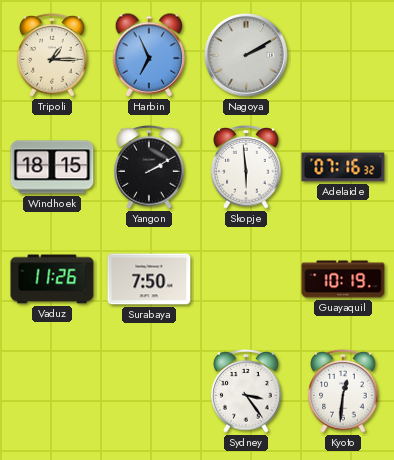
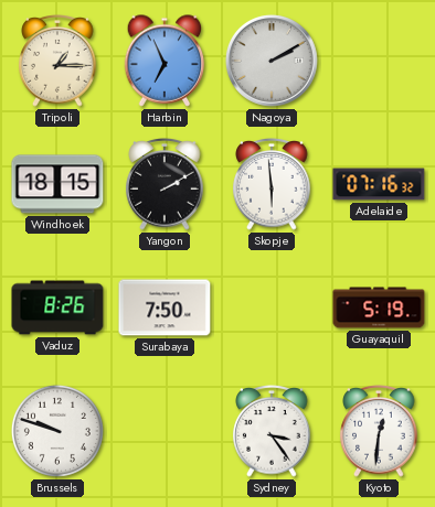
Vaduz: 11:26 -> 8:26
Guayaquil: 10:19 -> 5:19
Brussels: none -> 9:48
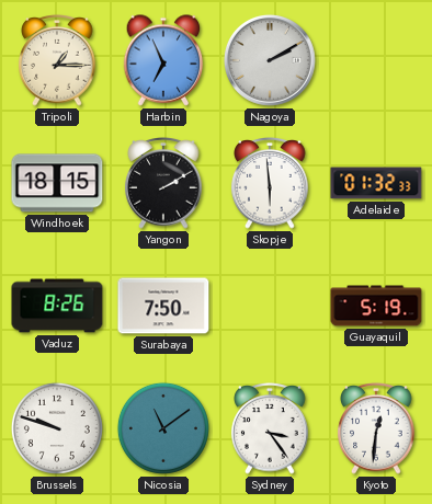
Adelaide: 07:16 -> 01:32
Nicosia: none -> 11:09
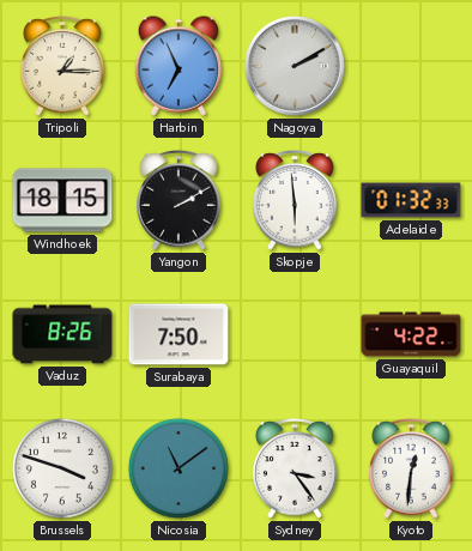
Guayaquil: 5:19 -> 4:22
Brussels: 9:48 -> 3:48
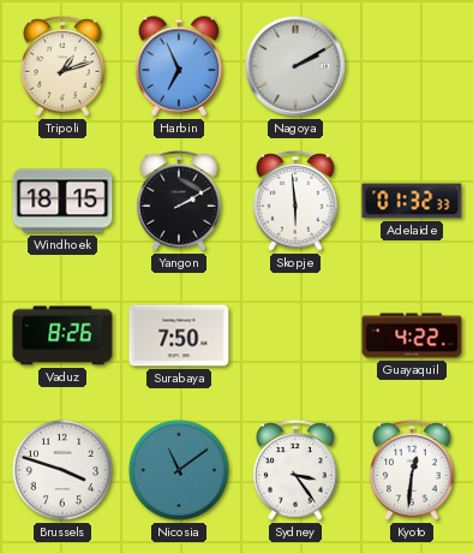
Tripoli: 1:15 -> 1:12
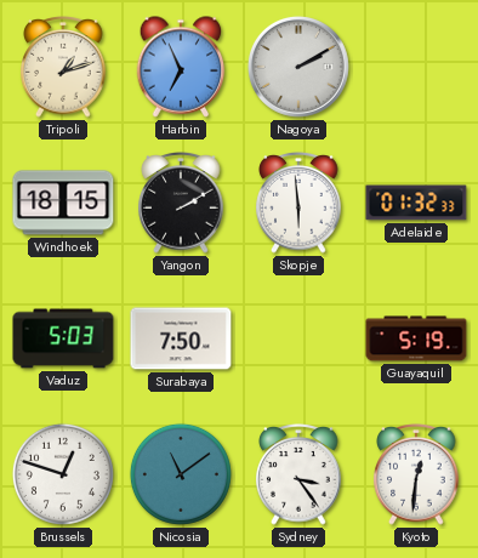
Vaduz: 8:26 -> 5:03
Guayaquil: 4:22 -> 5:19
Brussels: 3:48 -> 12:48
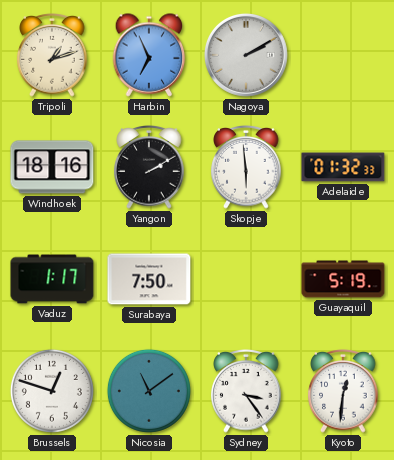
Windhoek: 18:15 -> 18:16
Vaduz: 5:03 -> 1:17
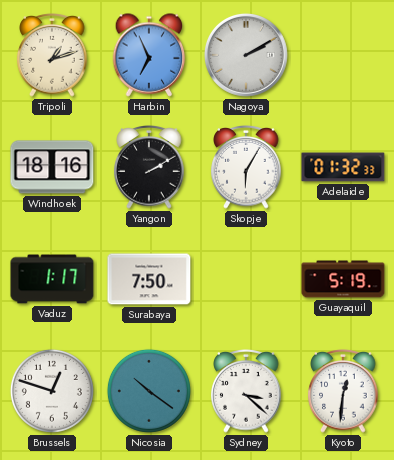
Skopje: 5:59 -> 6:05
Nicosia: 11:09 -> 10:21
Sydney: 3:24 -> 3:22
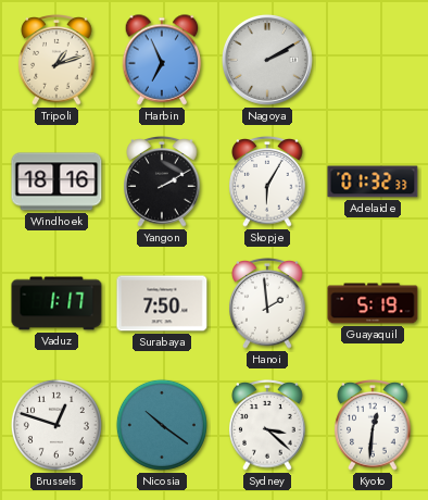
Hanoi: none -> 1:59
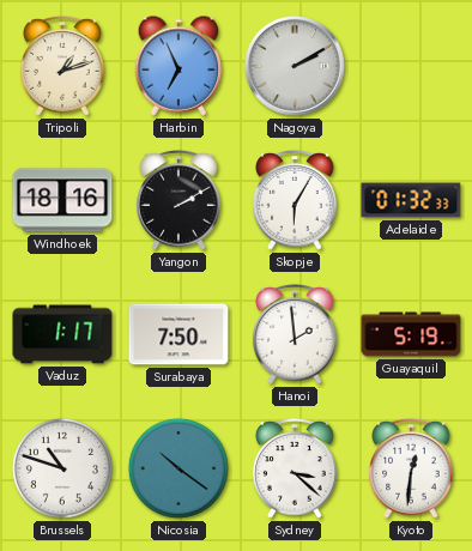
Brussels: 12:48 -> 10:48
